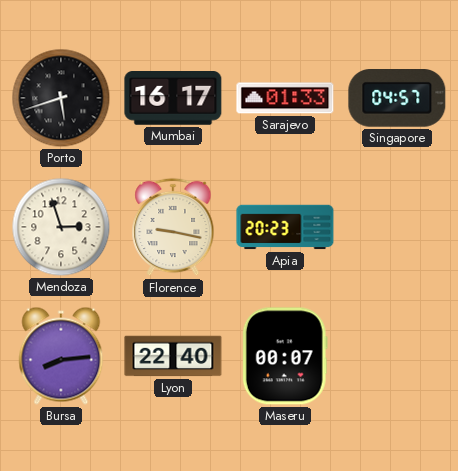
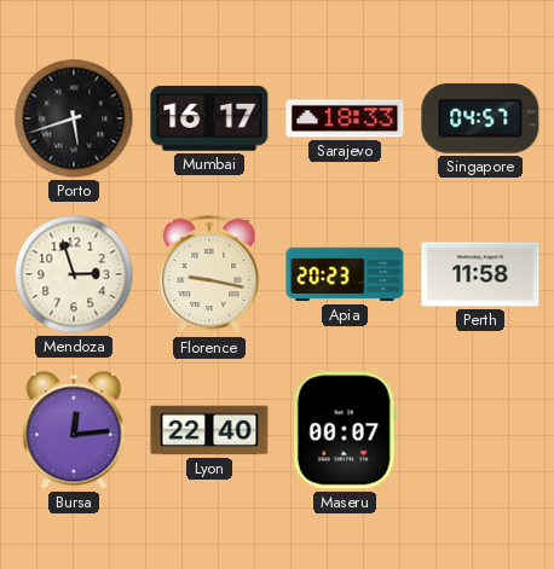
Sarajevo: 01:33 -> 18:33
Perth: none -> 11:58
Bursa: 8:14 -> 12:14
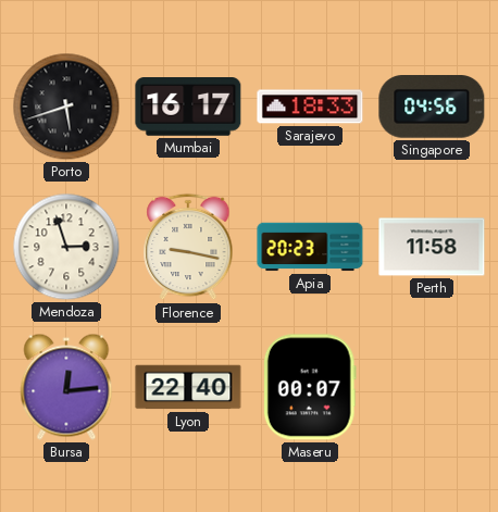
Singapore: 04:57 -> 04:56
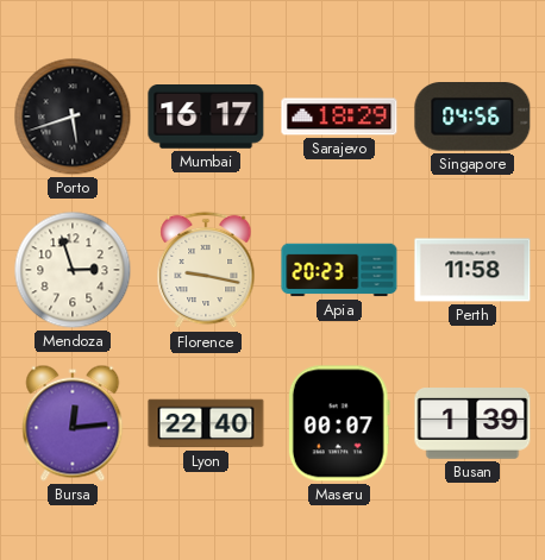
Sarajevo: 18:33 -> 18:29
Busan: none -> 1:39
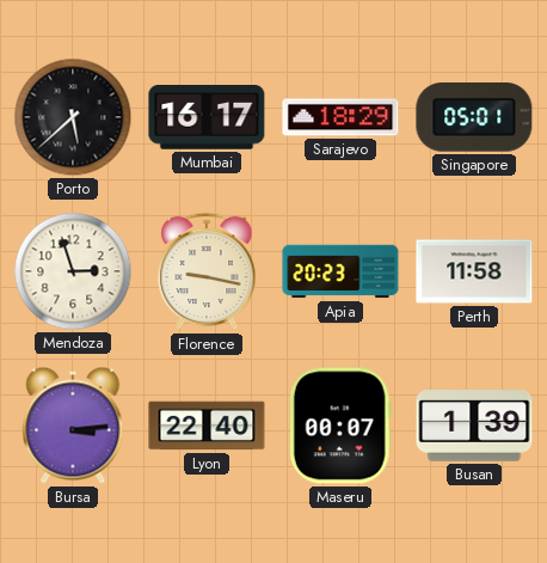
Porto: 5:42 -> 5:38
Singapore: 04:56 -> 05:01
Bursa: 12:14 -> 3:14
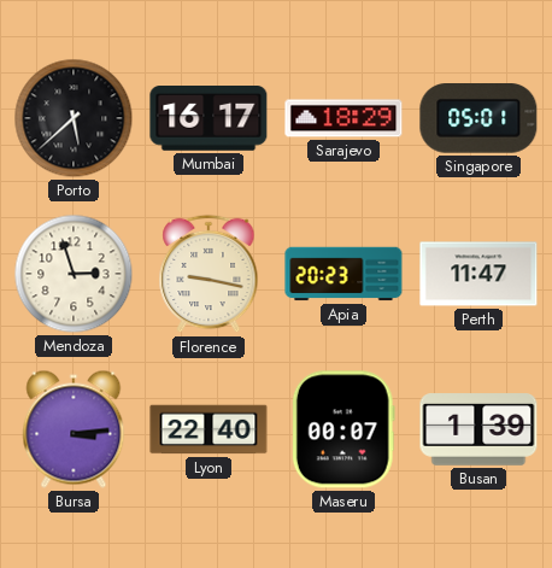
Perth: 11:58 -> 11:47
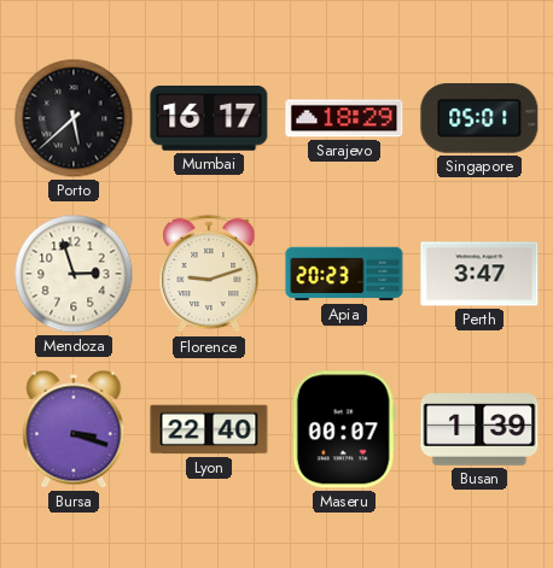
Florence: 9:17 -> 9:12
Perth: 11:47 -> 3:47
Bursa: 3:14 -> 3:18
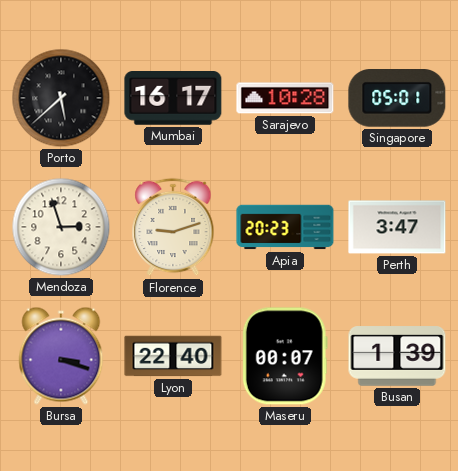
Sarajevo: 18:29 -> 10:28
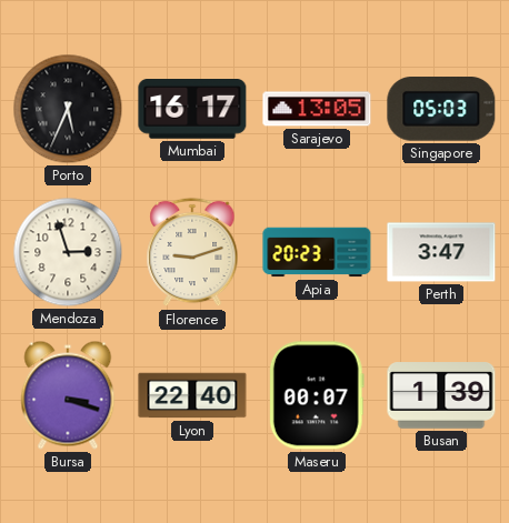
Porto: 5:38 -> 5:34
Sarajevo: 10:28 -> 13:05
Singapore: 05:01 -> 05:03
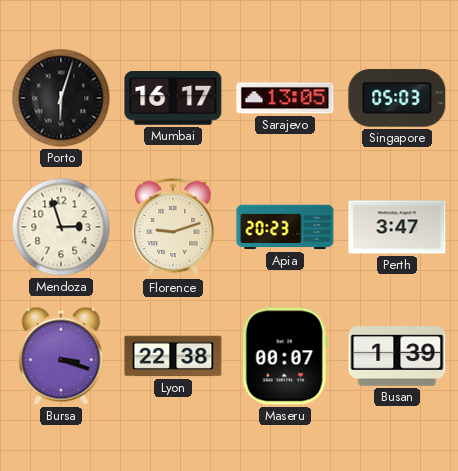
Porto: 5:34 -> 6:03
Lyon: 22:40 -> 22:38
